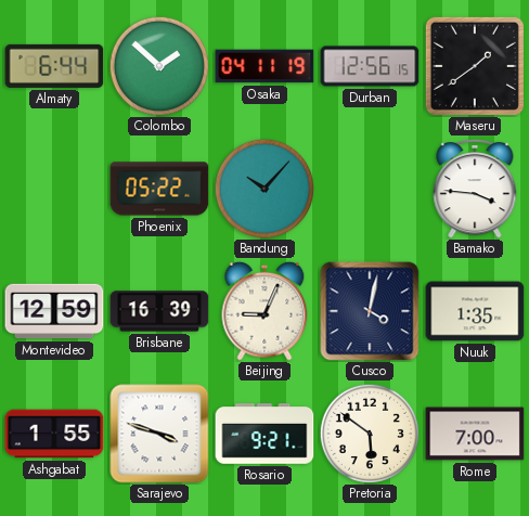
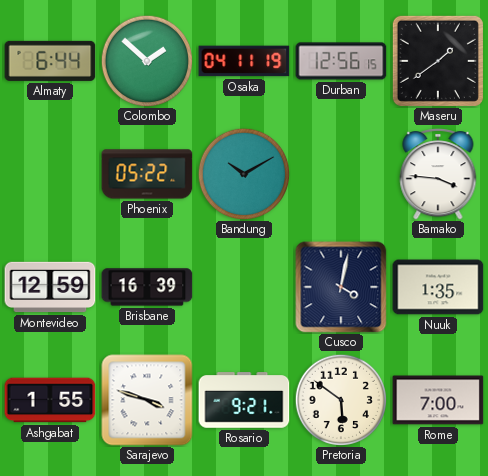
Bandung: 10:07 -> 10:10
Beijing: 9:04 -> none
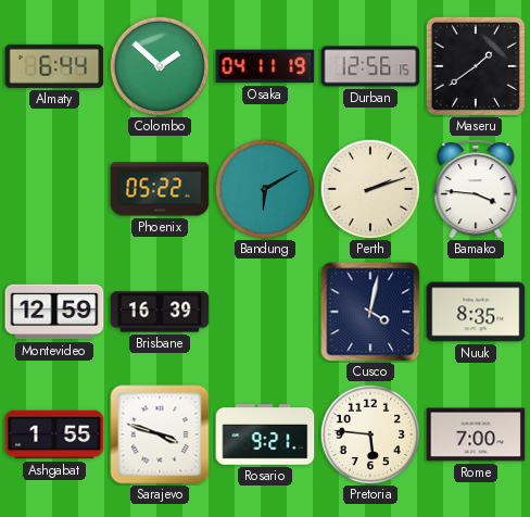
Bandung: 10:10 -> 6:10
Perth: none -> 2:12
Nuuk: 1:35 -> 8:35
Pretoria: 5:51 -> 5:46
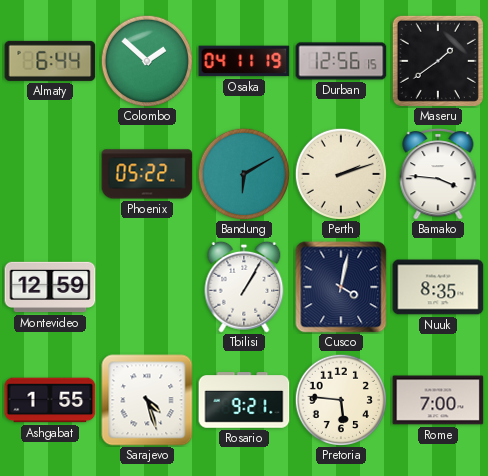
Brisbane: 16:39 -> none
Tbilisi: none -> 1:05
Sarajevo: 3:48 -> 4:27
